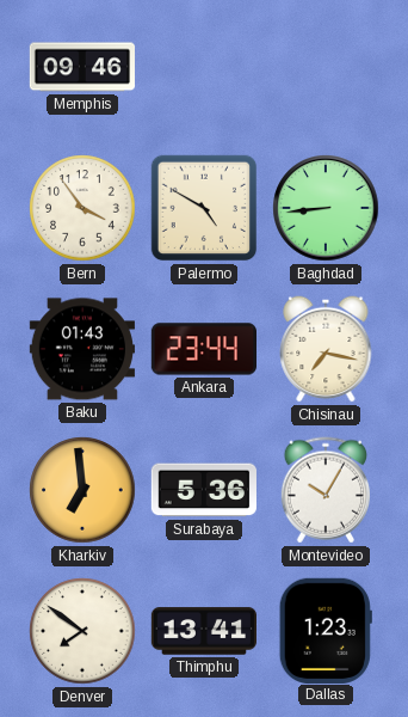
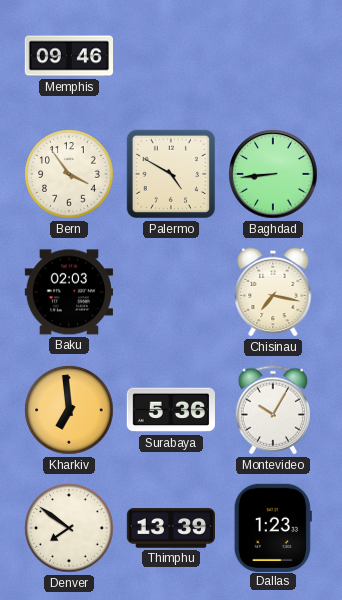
Baku: 01:43 -> 02:03
Ankara: 23:44 -> none
Thimphu: 13:41 -> 13:39
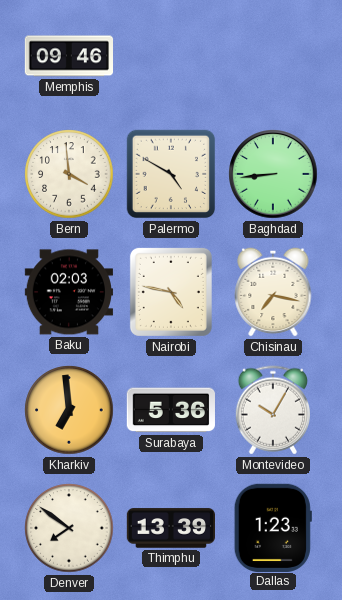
Bern: 3:54 -> 3:59
Nairobi: none -> 4:47
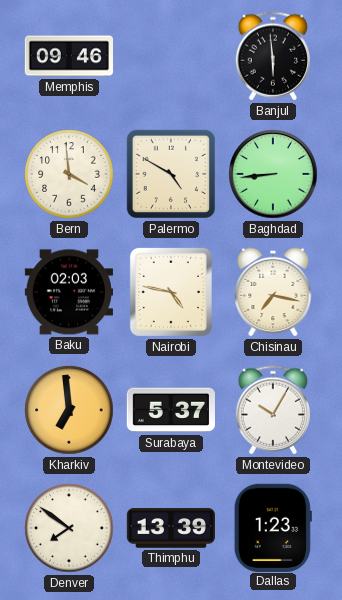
Banjul: none -> 5:59
Surabaya: 5:36 -> 5:37
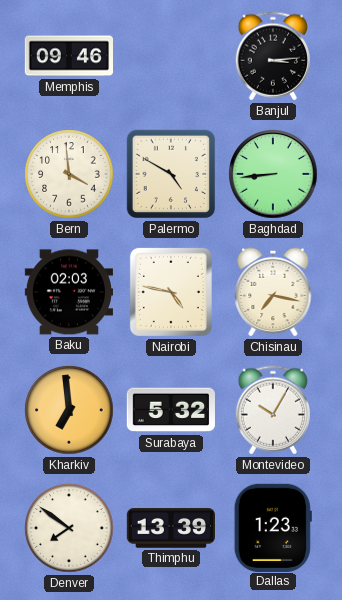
Banjul: 5:59 -> 3:14
Surabaya: 5:37 -> 5:32
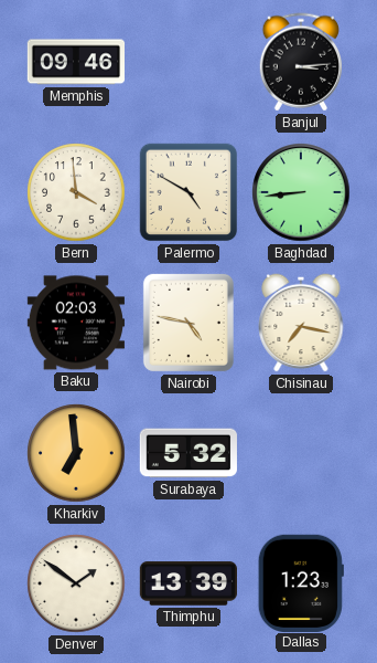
Montevideo: 10:05 -> none
Denver: 7:51 -> 1:51
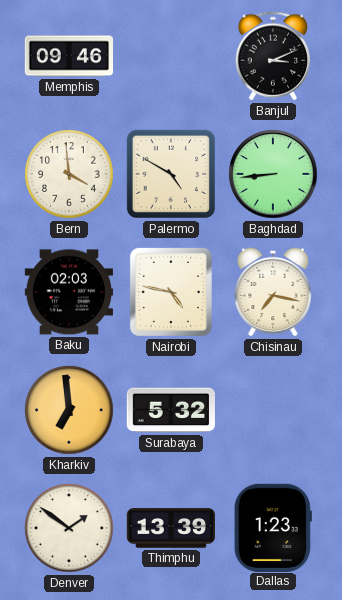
Banjul: 3:14 -> 3:11
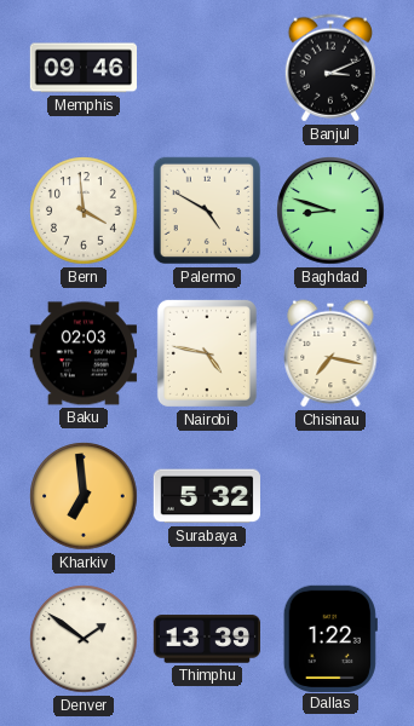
Baghdad: 8:44 -> 8:48
Dallas: 1:23 -> 1:22
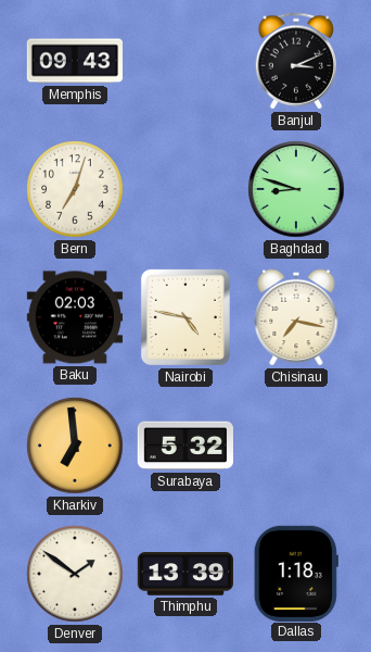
Memphis: 09:46 -> 09:43
Bern: 3:59 -> 7:03
Palermo: 4:50 -> none
Dallas: 1:22 -> 1:18
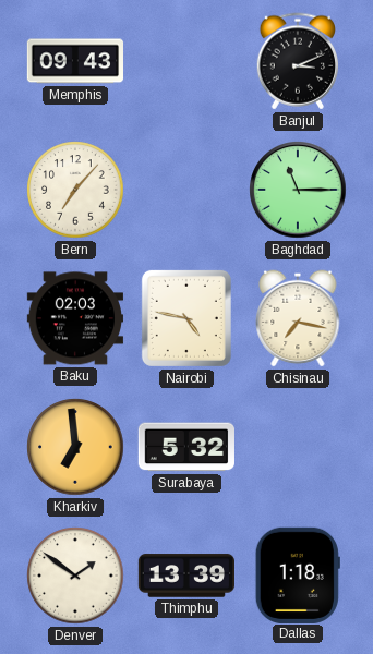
Bern: 7:03 -> 7:07
Baghdad: 8:48 -> 11:15
